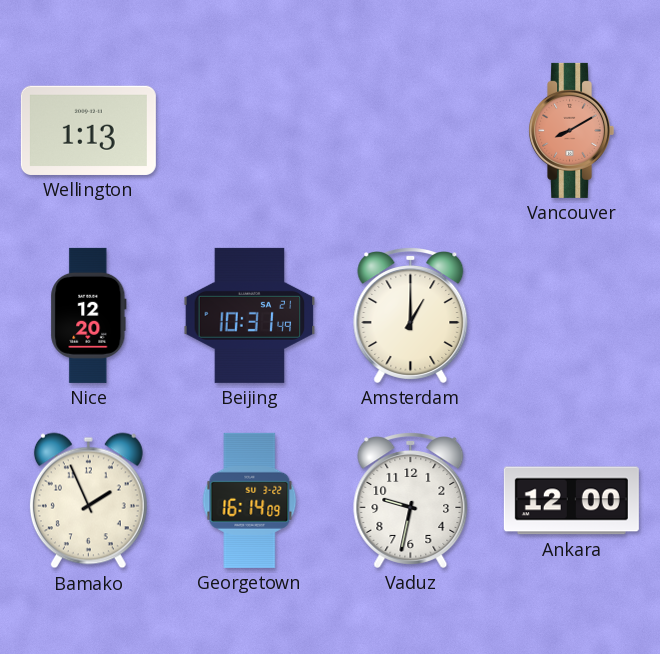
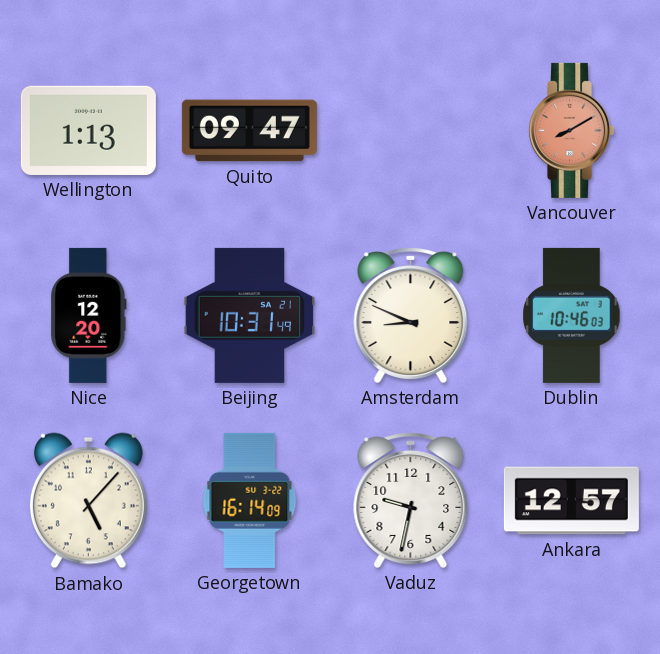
Quito: none -> 09:47
Amsterdam: 1:00 -> 8:49
Dublin: none -> 10:46
Bamako: 1:56 -> 5:07
Ankara: 12:00 -> 12:57
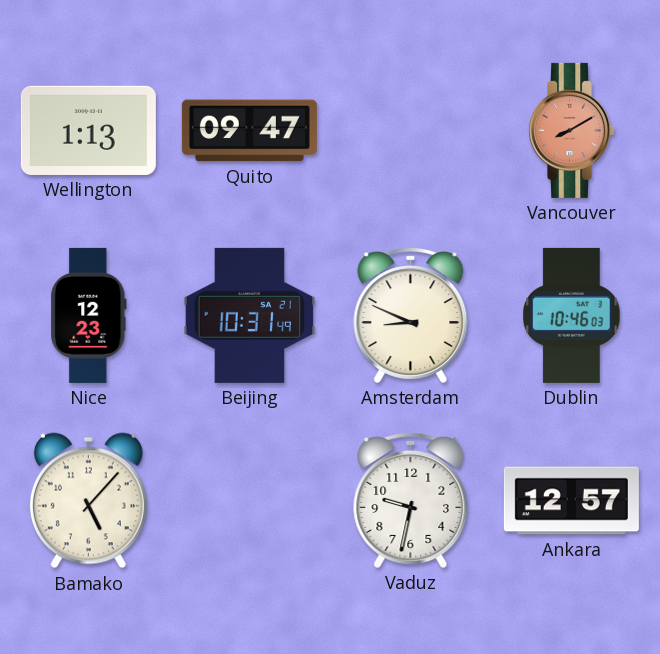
Nice: 12:20 -> 12:23
Georgetown: 16:14 -> none
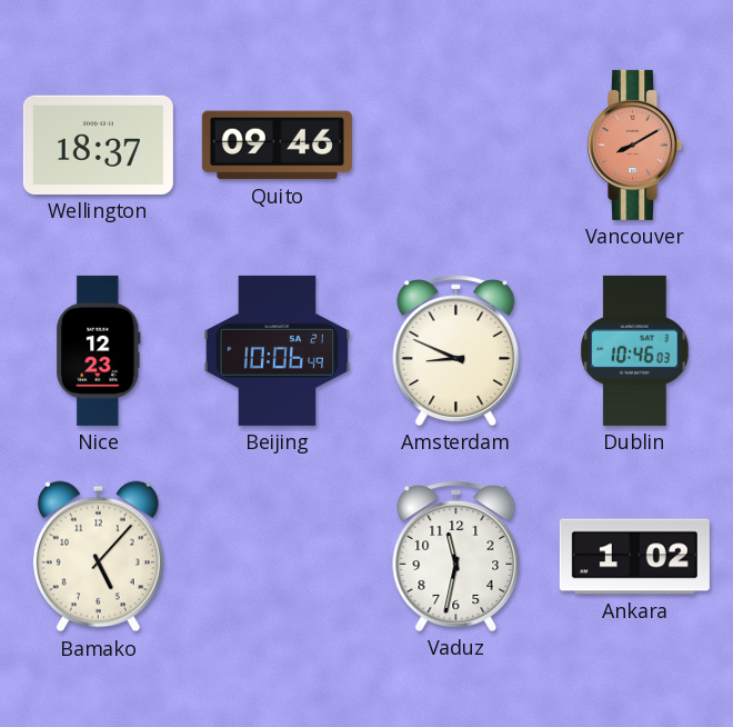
Wellington: 1:13 -> 18:37
Quito: 09:47 -> 09:46
Beijing: 10:31 -> 10:06
Vaduz: 9:32 -> 11:32
Ankara: 12:57 -> 1:02
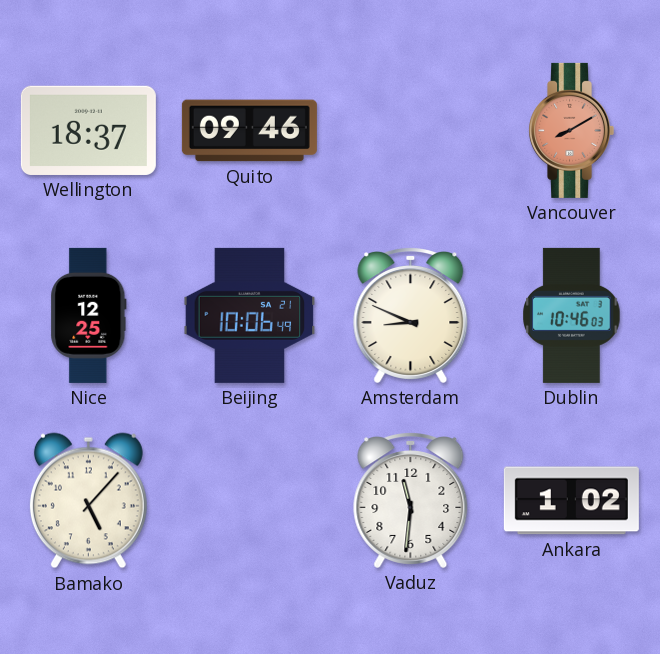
Nice: 12:23 -> 12:25
Vaduz: 11:32 -> 11:31
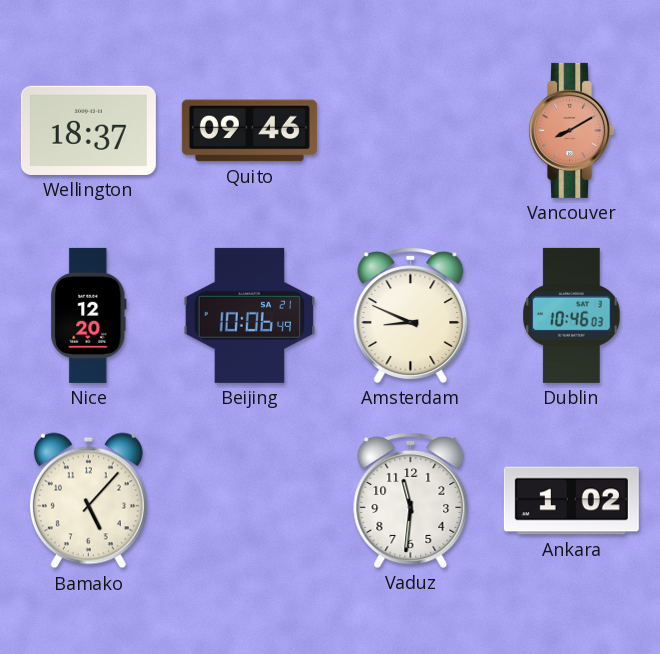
Nice: 12:25 -> 12:20
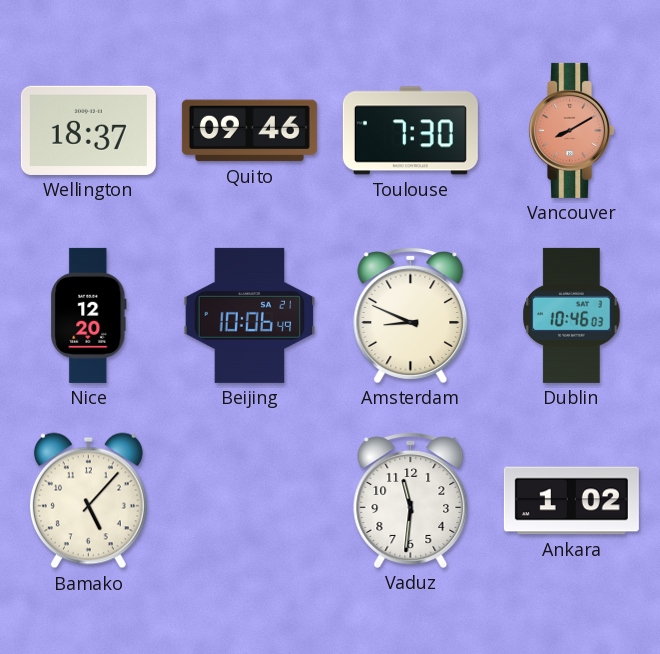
Toulouse: none -> 7:30
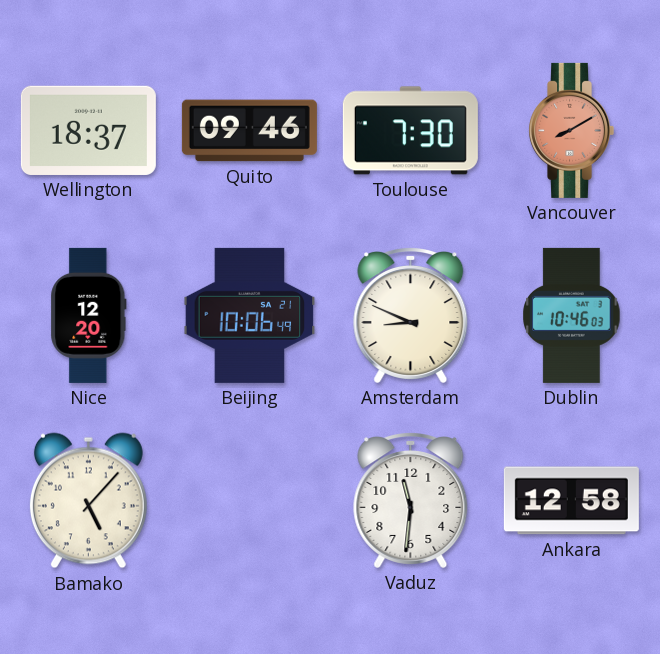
Ankara: 1:02 -> 12:58
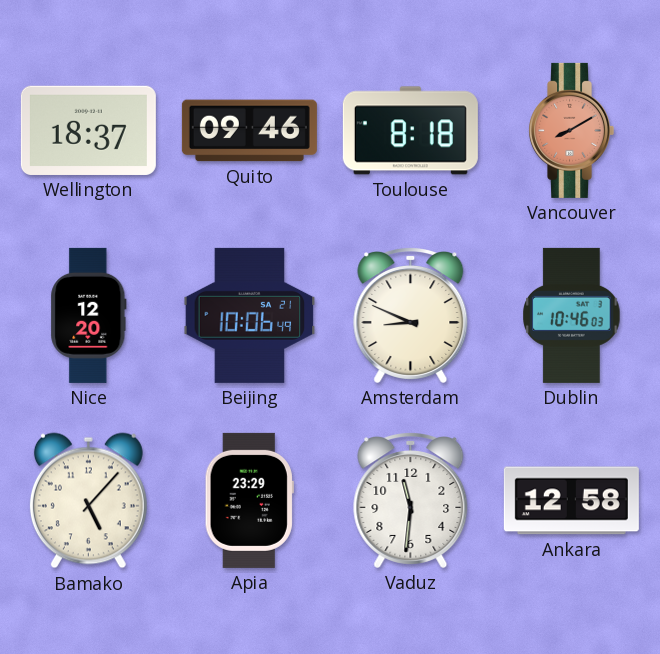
Toulouse: 7:30 -> 8:18
Apia: none -> 23:29
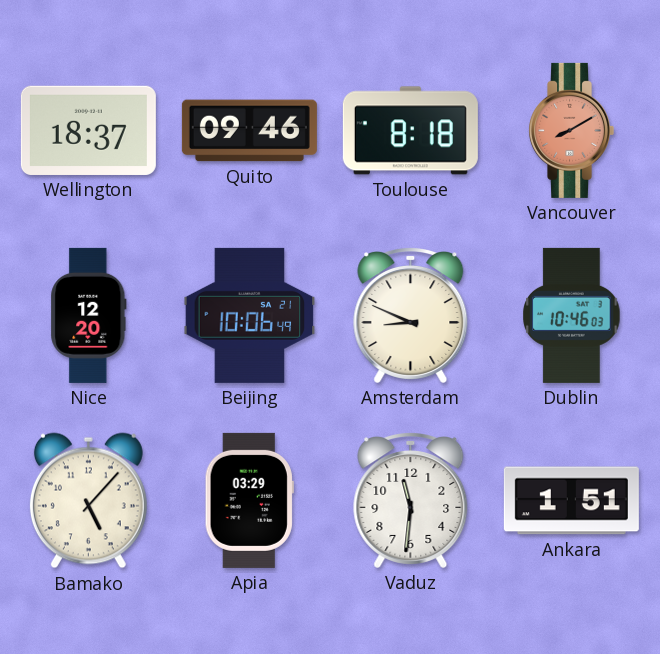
Apia: 23:29 -> 03:29
Ankara: 12:58 -> 1:51
